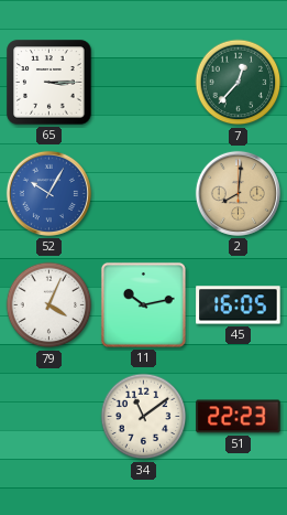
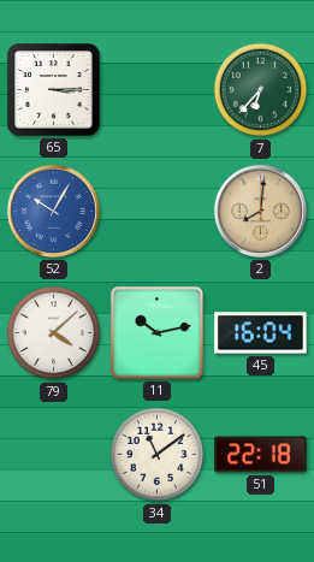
7: 12:37 -> 6:37
79: 4:04 -> 4:08
45: 16:05 -> 16:04
51: 22:23 -> 22:18
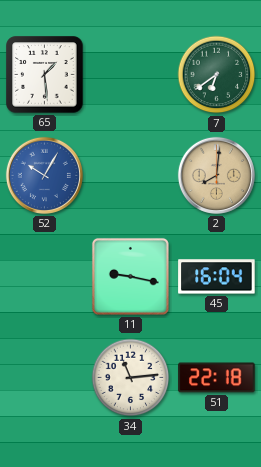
65: 3:15 -> 1:29
7: 6:37 -> 6:39
79: 4:08 -> none
11: 10:13 -> 9:17
34: 11:09 -> 11:14
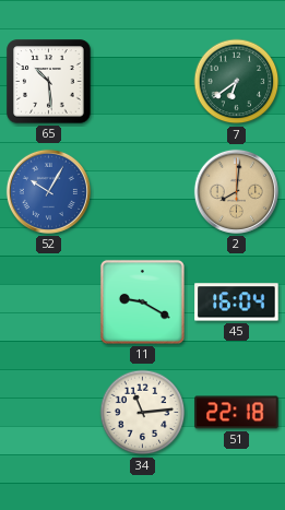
65: 1:29 -> 10:29
11: 9:17 -> 9:20
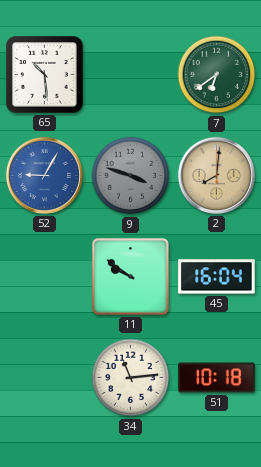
52: 10:05 -> 9:05
9: none -> 3:48
11: 9:20 -> 9:51
51: 22:18 -> 10:18
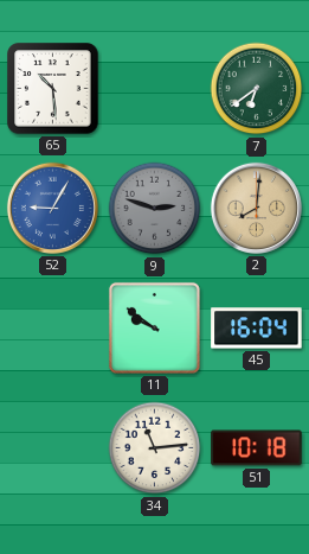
9: 3:48 -> 2:48
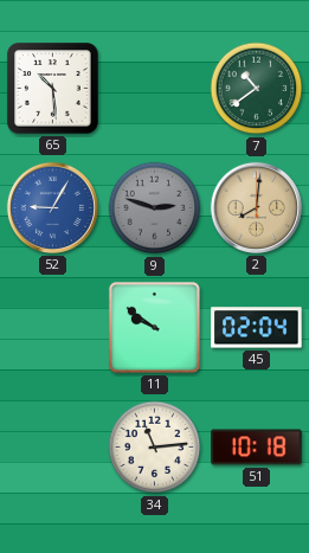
7: 6:39 -> 10:39
45: 16:04 -> 02:04
